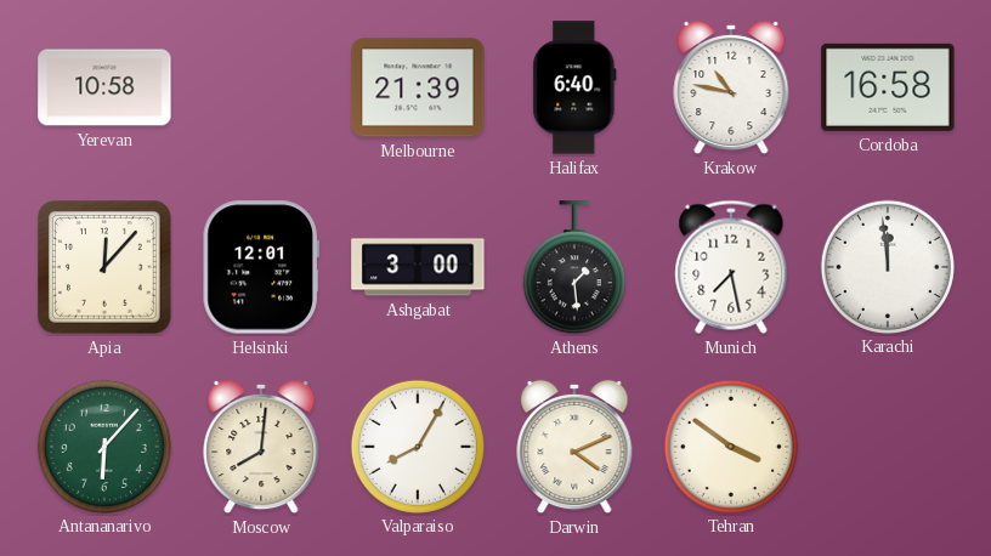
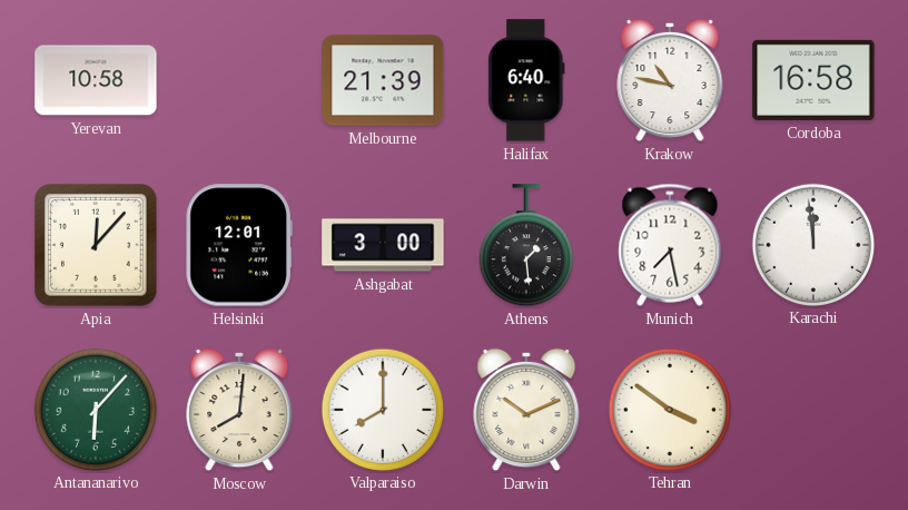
Valparaiso: 8:05 -> 8:00
Darwin: 4:11 -> 10:11
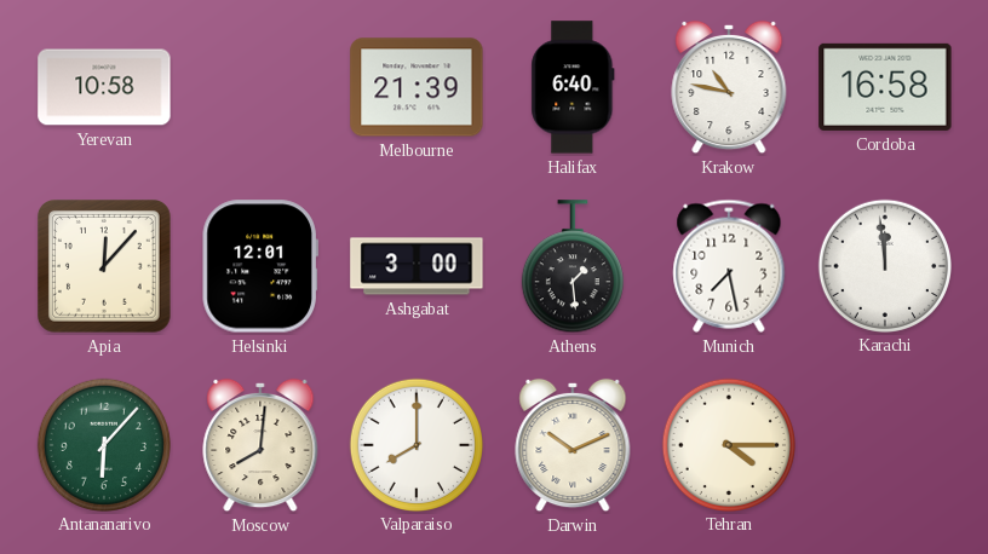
Tehran: 3:51 -> 4:15
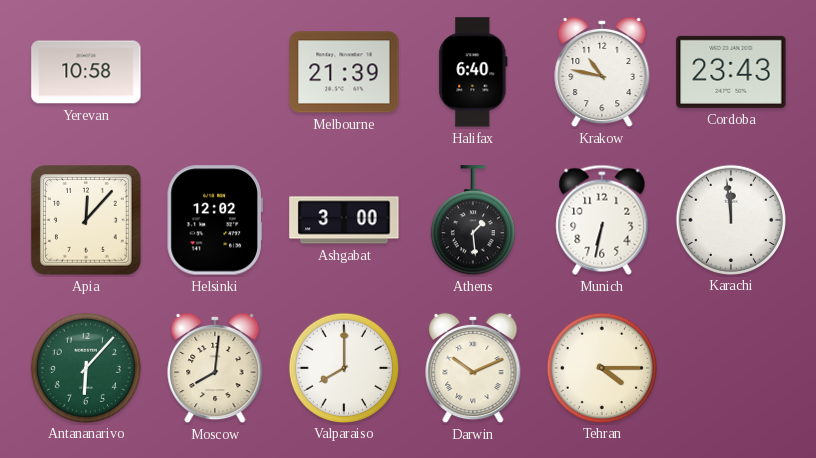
Cordoba: 16:58 -> 23:43
Helsinki: 12:01 -> 12:02
Munich: 7:28 -> 6:32
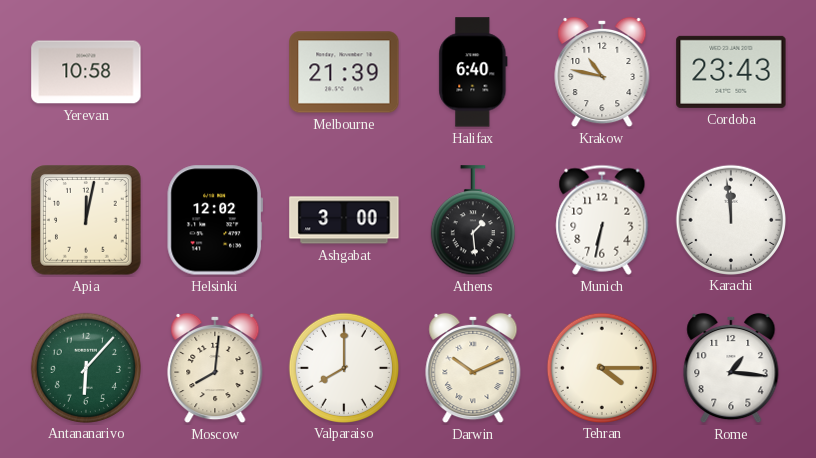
Apia: 12:07 -> 12:02
Rome: none -> 1:16
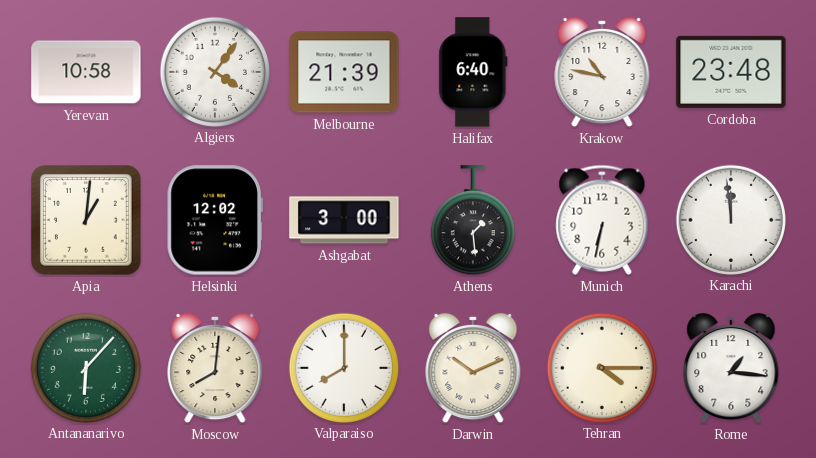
Algiers: none -> 4:06
Cordoba: 23:43 -> 23:48
Apia: 12:02 -> 1:01
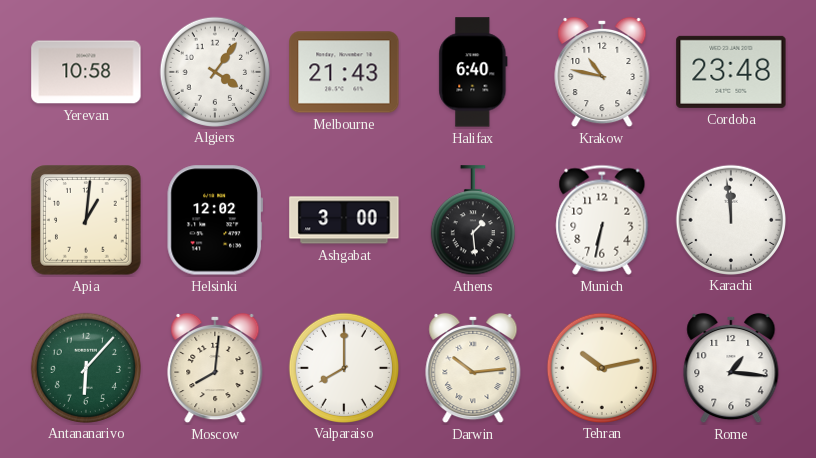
Melbourne: 21:39 -> 21:43
Darwin: 10:11 -> 10:14
Tehran: 4:15 -> 10:13
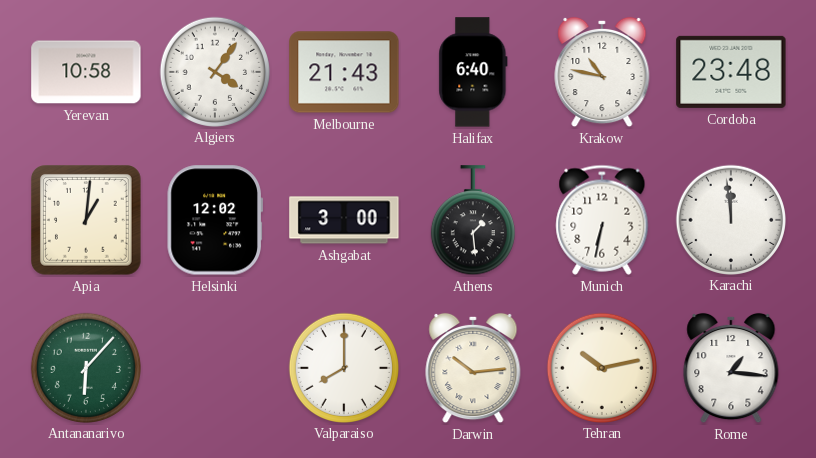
Moscow: 8:01 -> none
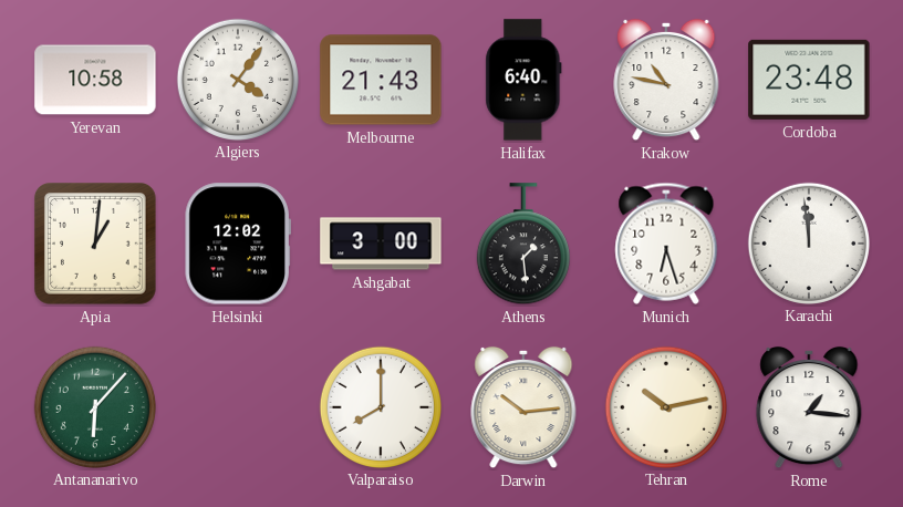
Munich: 6:32 -> 6:27
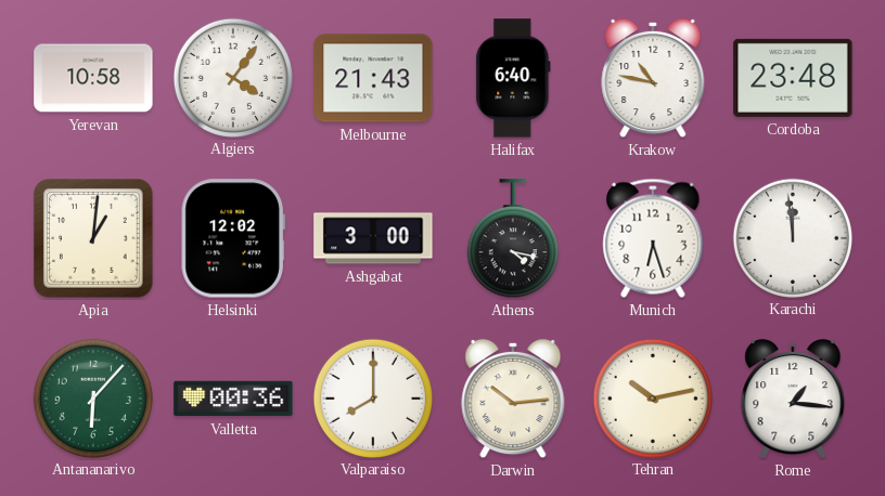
Athens: 1:29 -> 4:17
Valletta: none -> 00:36
